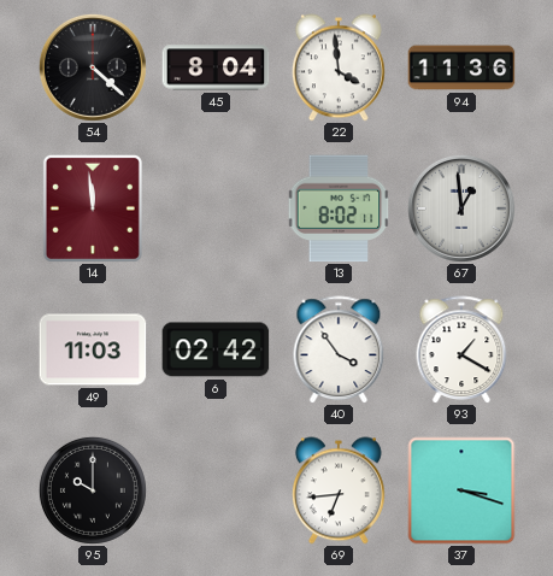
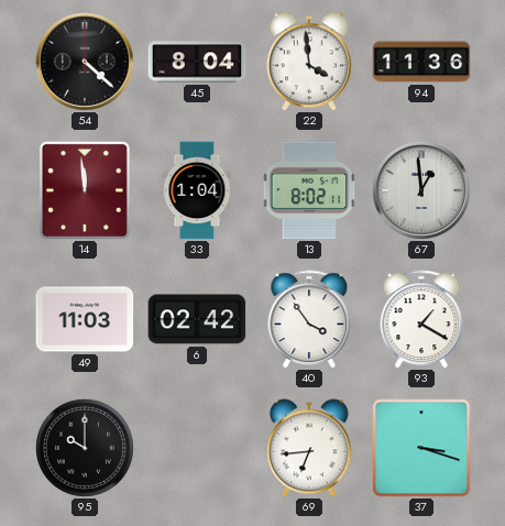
33: none -> 1:04
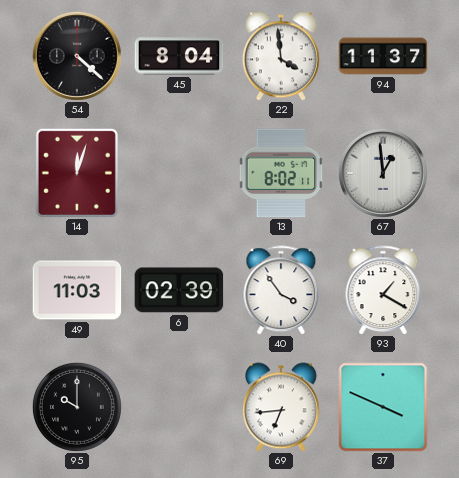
94: 11:36 -> 11:37
14: 11:59 -> 12:03
33: 1:04 -> none
6: 02:42 -> 02:39
37: 3:18 -> 3:49
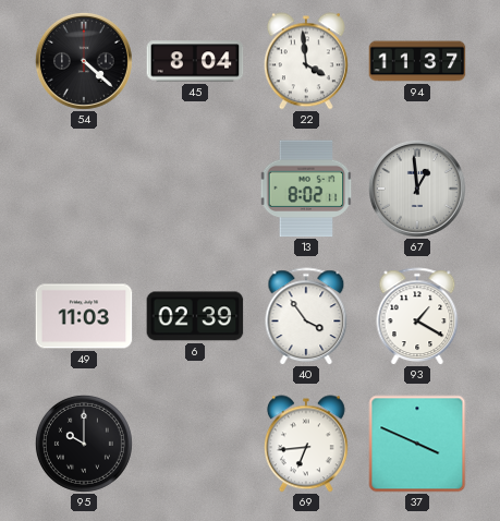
14: 12:03 -> none
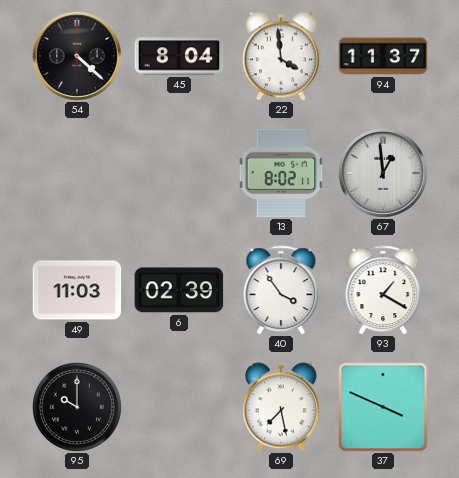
69: 6:44 -> 7:28
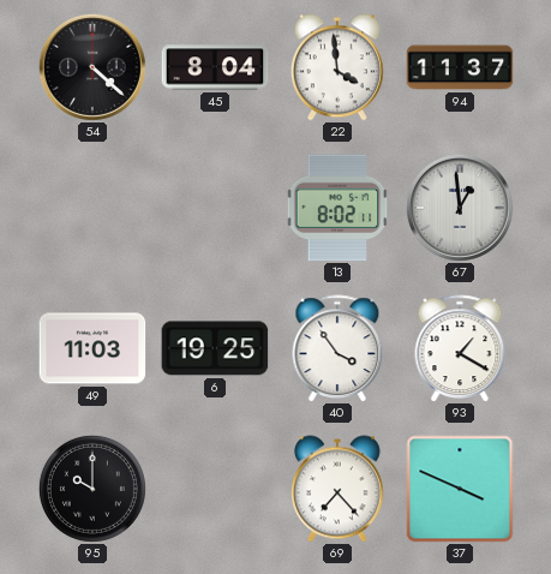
6: 02:39 -> 19:25
69: 7:28 -> 7:23
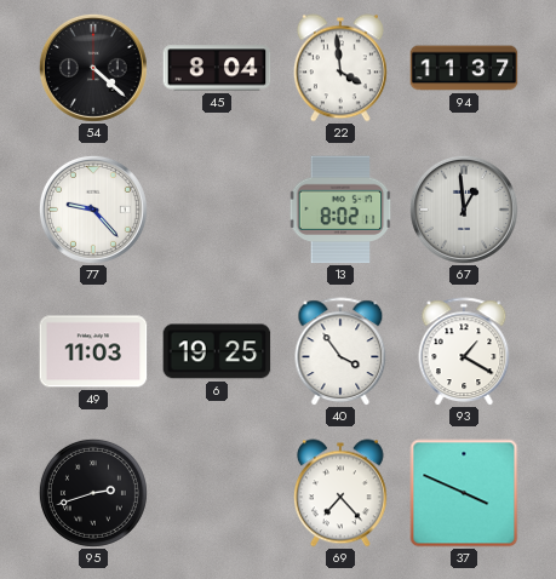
77: none -> 9:23
95: 10:00 -> 2:42
